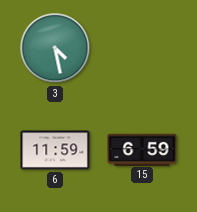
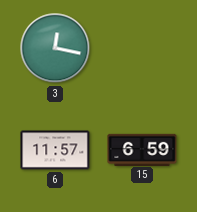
3: 4:28 -> 12:17
6: 11:59 -> 11:57
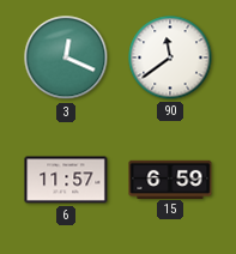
3: 12:17 -> 12:19
90: none -> 11:39
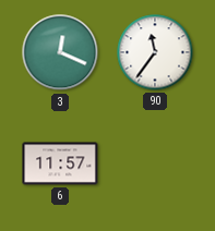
90: 11:39 -> 11:36
15: 6:59 -> none
